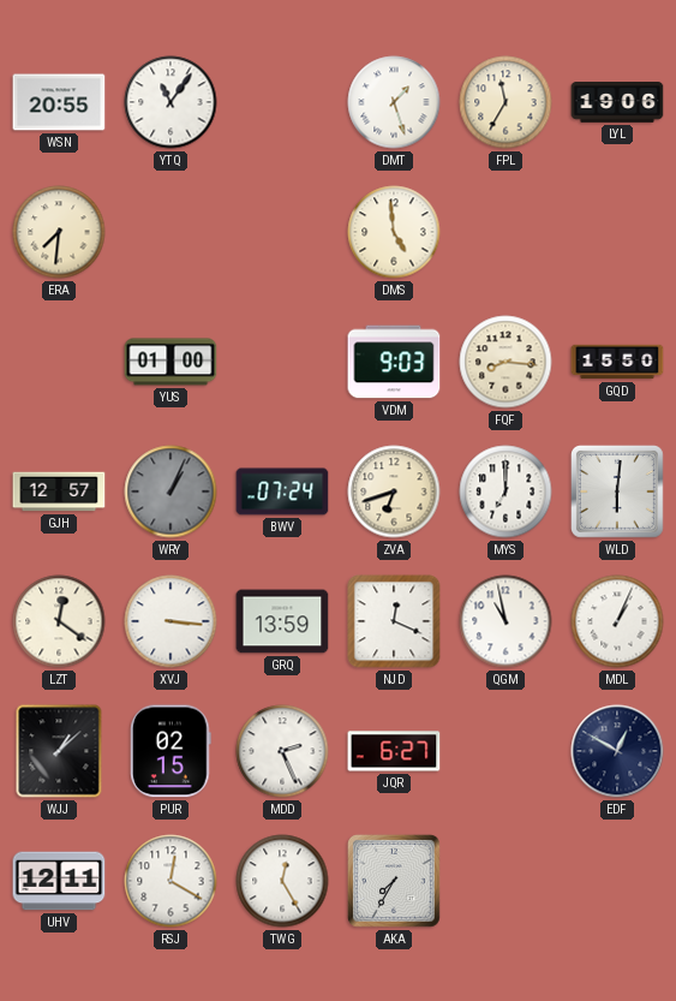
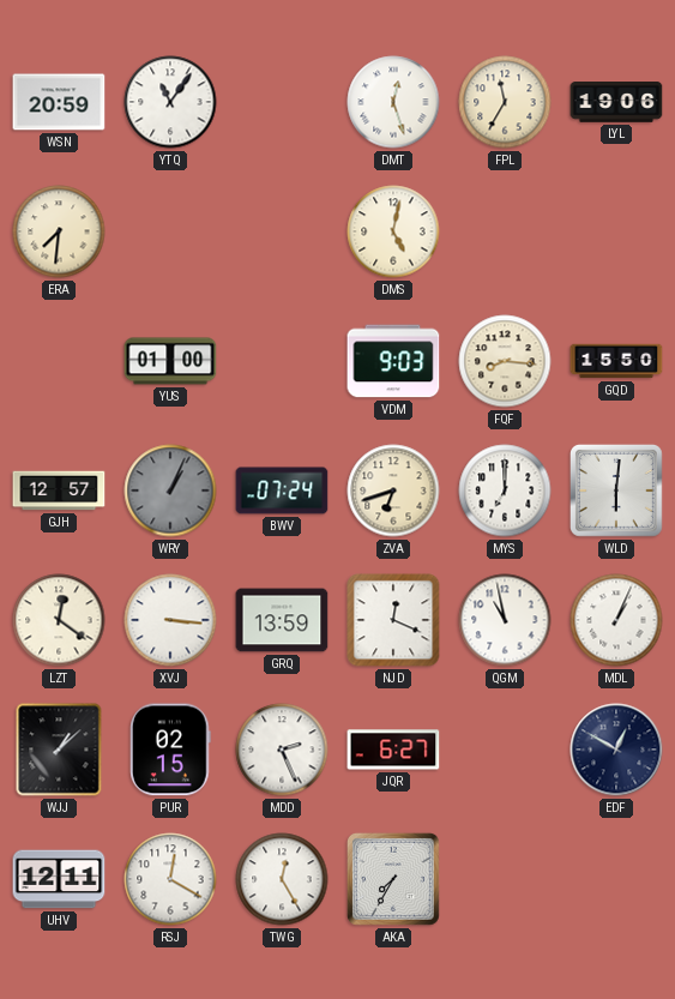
WSN: 20:55 -> 20:59
DMT: 1:27 -> 12:27
DMS: 4:59 -> 5:02
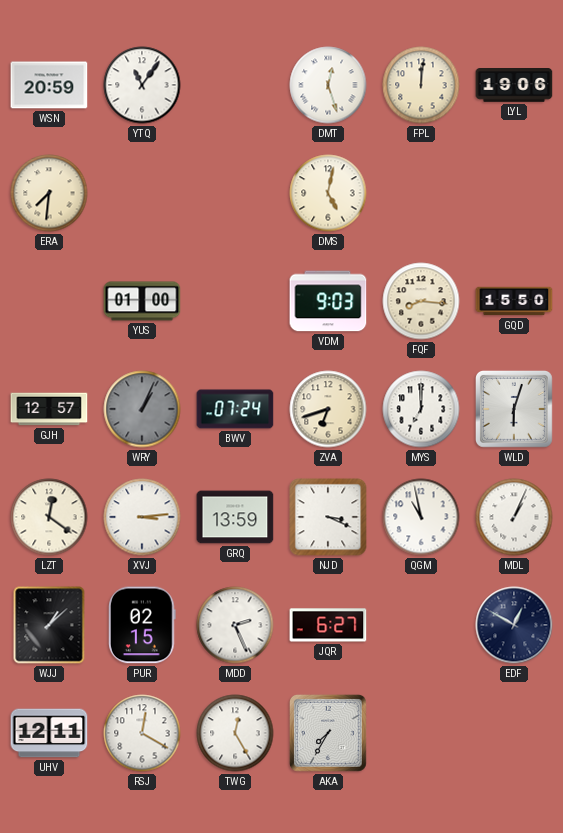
FPL: 11:35 -> 12:01
WLD: 6:01 -> 6:03
XVJ: 3:16 -> 3:14
NJD: 12:19 -> 3:19
